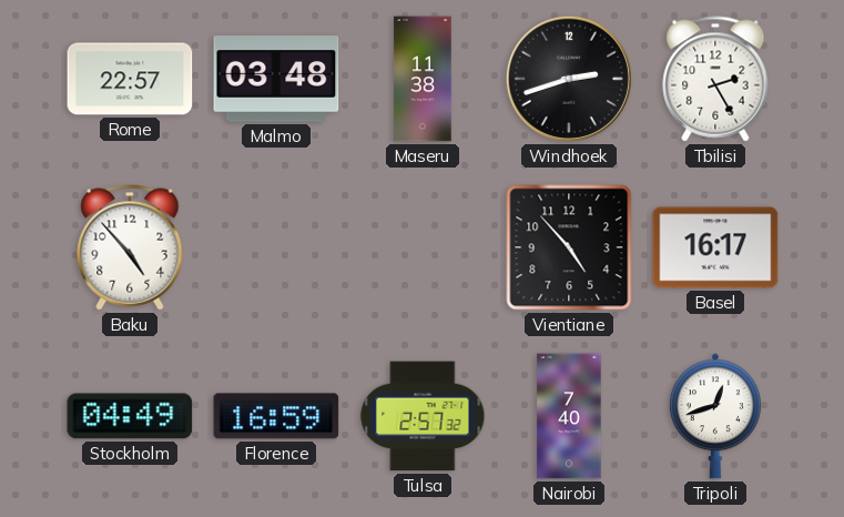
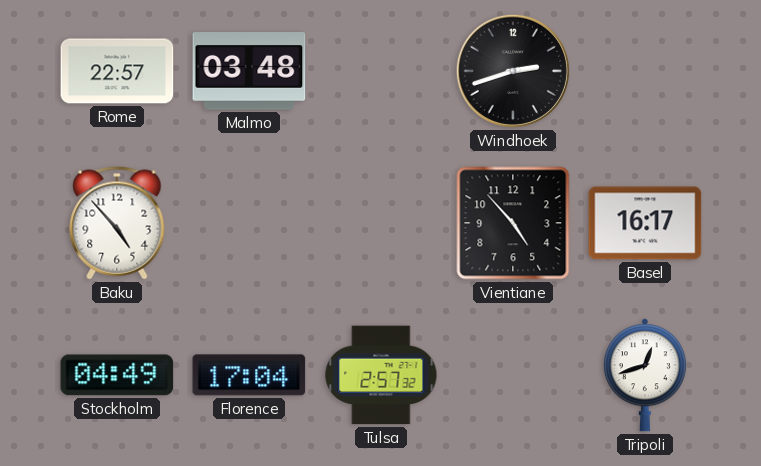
Maseru: 11:38 -> none
Tbilisi: 2:25 -> none
Florence: 16:59 -> 17:04
Nairobi: 7:40 -> none
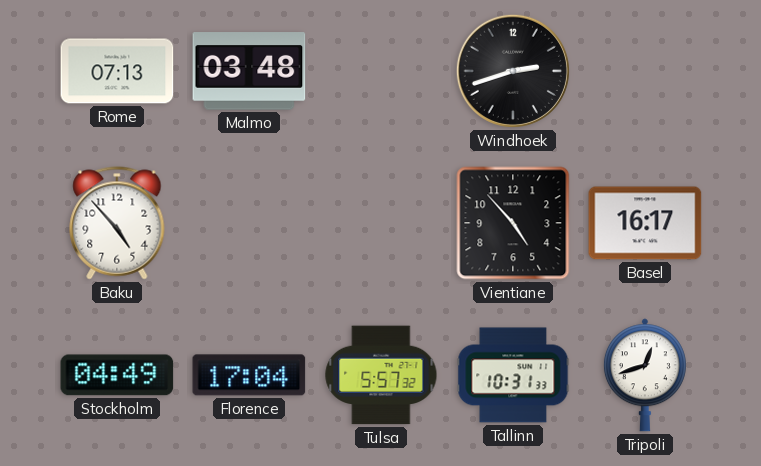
Rome: 22:57 -> 07:13
Tulsa: 2:57 -> 5:57
Tallinn: none -> 10:31
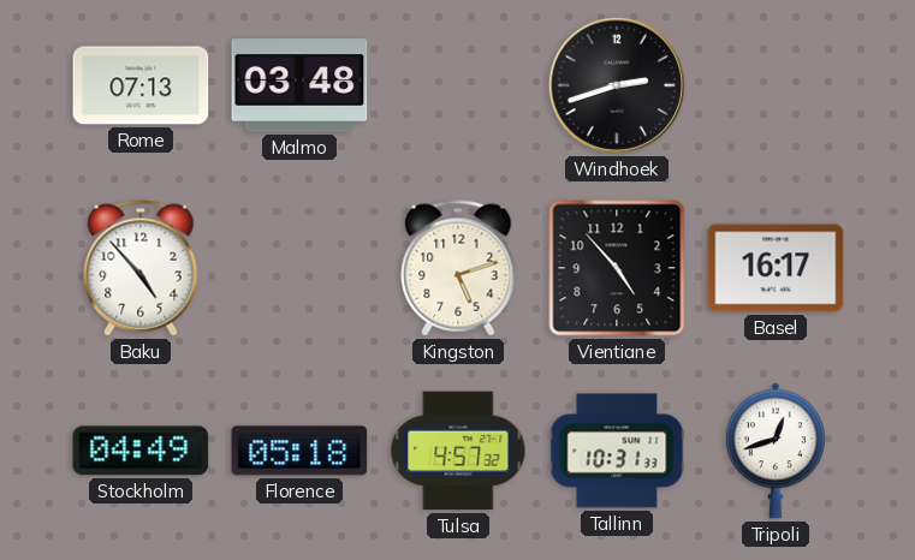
Kingston: none -> 5:12
Florence: 17:04 -> 05:18
Tulsa: 5:57 -> 4:57
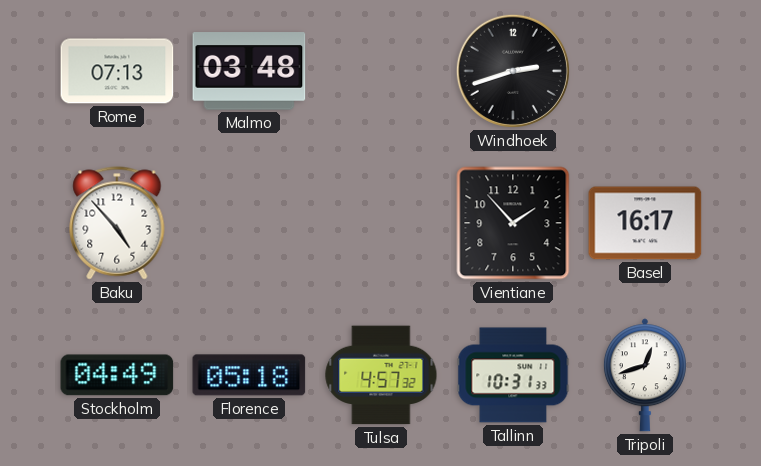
Kingston: 5:12 -> none
Vientiane: 4:53 -> 1:53
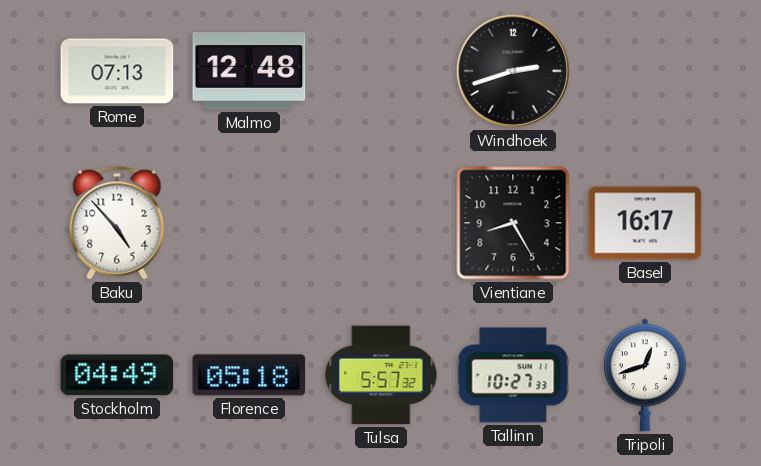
Malmo: 03:48 -> 12:48
Vientiane: 1:53 -> 8:25
Tulsa: 4:57 -> 5:57
Tallinn: 10:31 -> 10:27
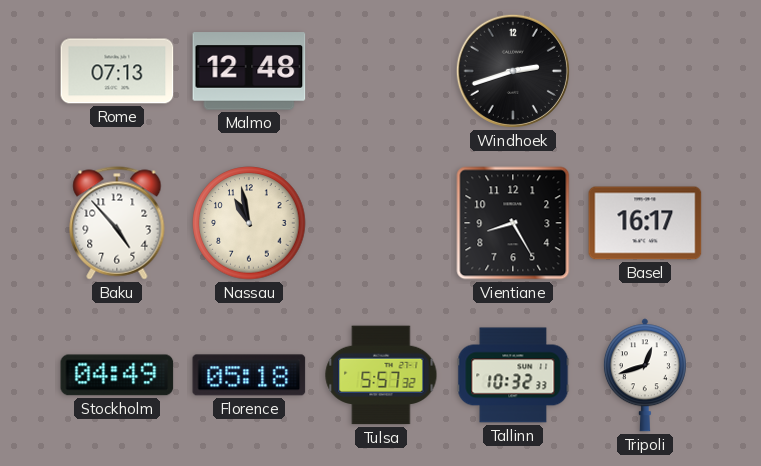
Nassau: none -> 10:58
Tallinn: 10:27 -> 10:32
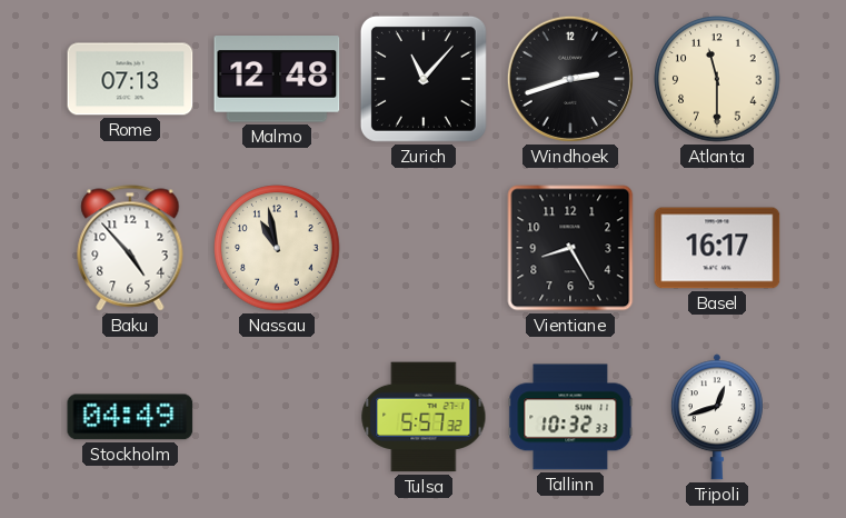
Zurich: none -> 11:07
Atlanta: none -> 11:30
Florence: 05:18 -> none
